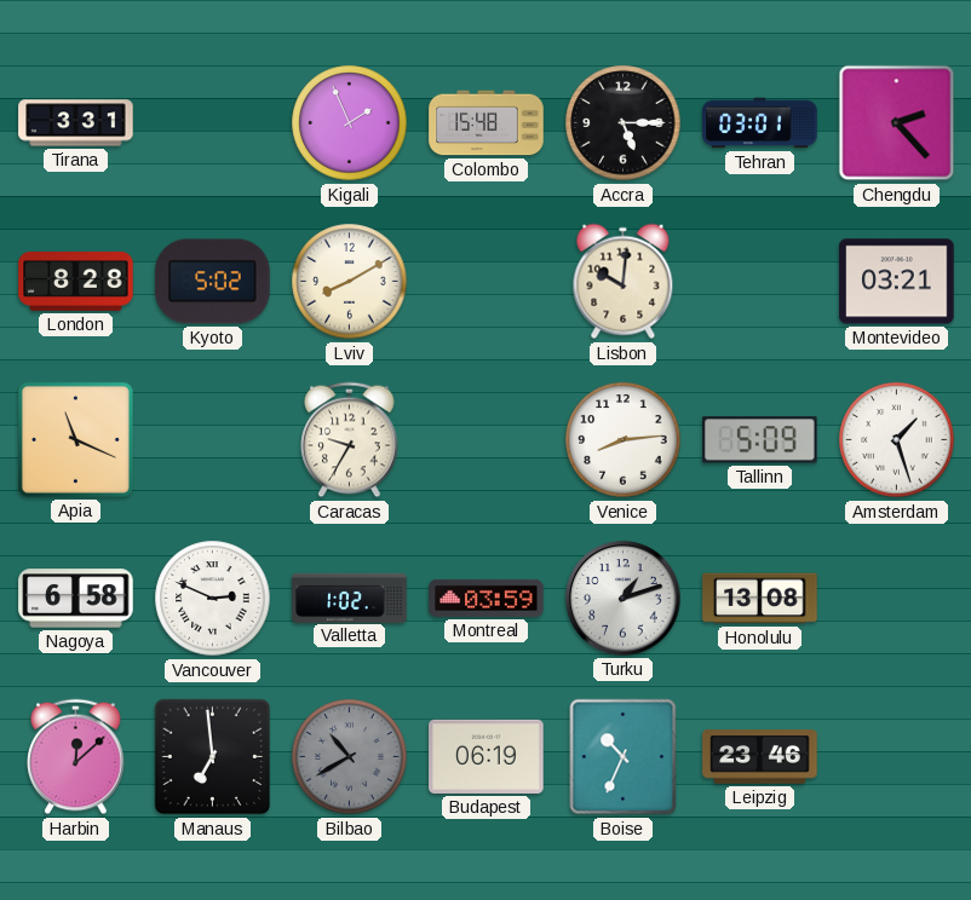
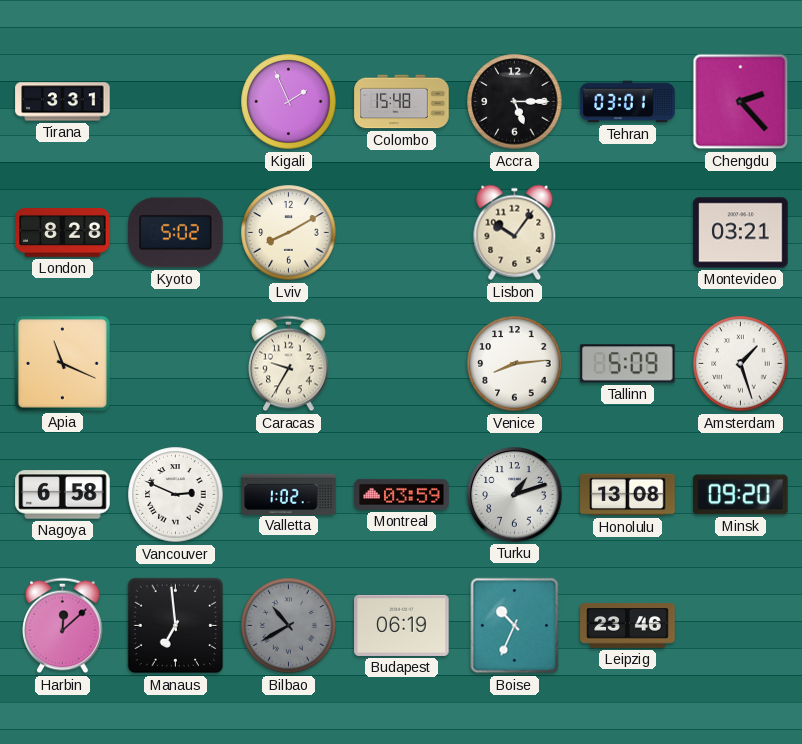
Lisbon: 10:01 -> 10:06
Minsk: none -> 09:20
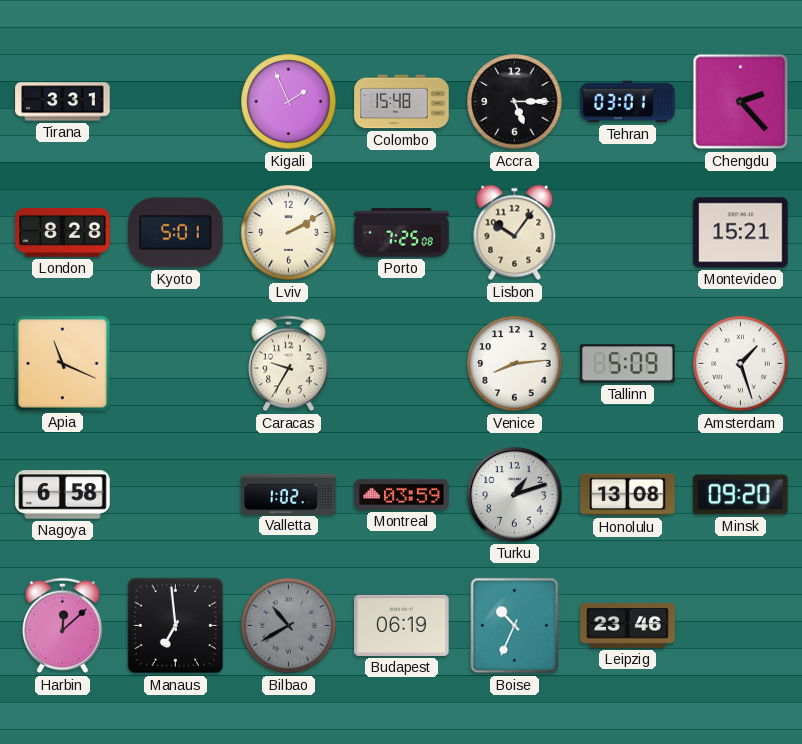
Kyoto: 5:02 -> 5:01
Lviv: 8:10 -> 2:10
Porto: none -> 7:25
Montevideo: 03:21 -> 15:21
Vancouver: 2:49 -> none
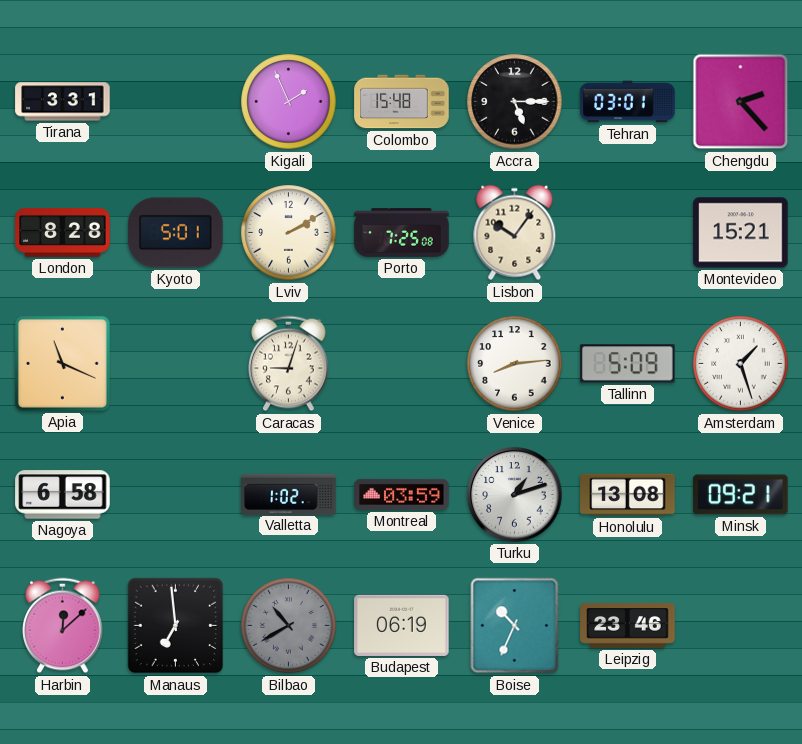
Caracas: 9:35 -> 9:03
Minsk: 09:20 -> 09:21
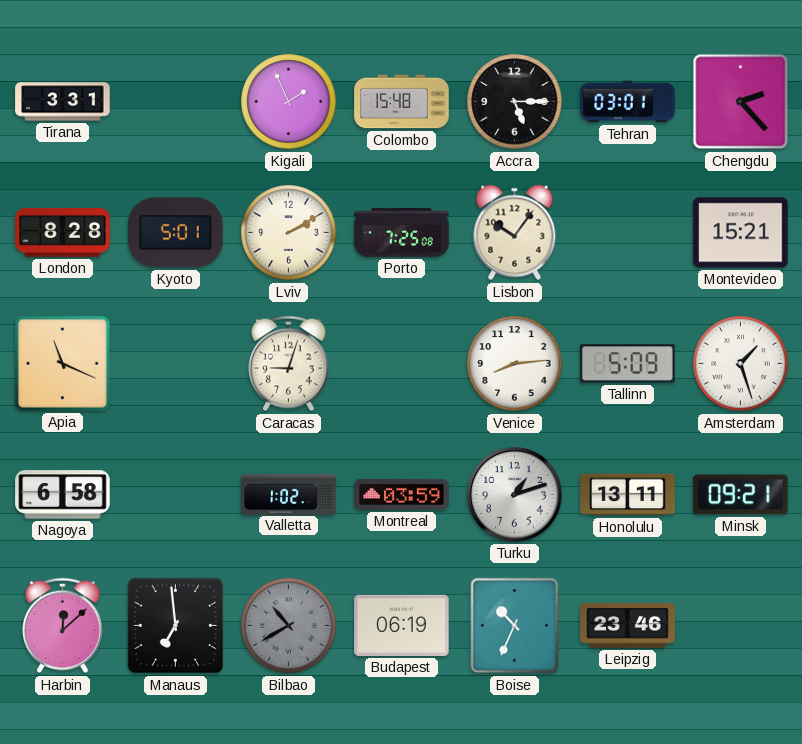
Honolulu: 13:08 -> 13:11
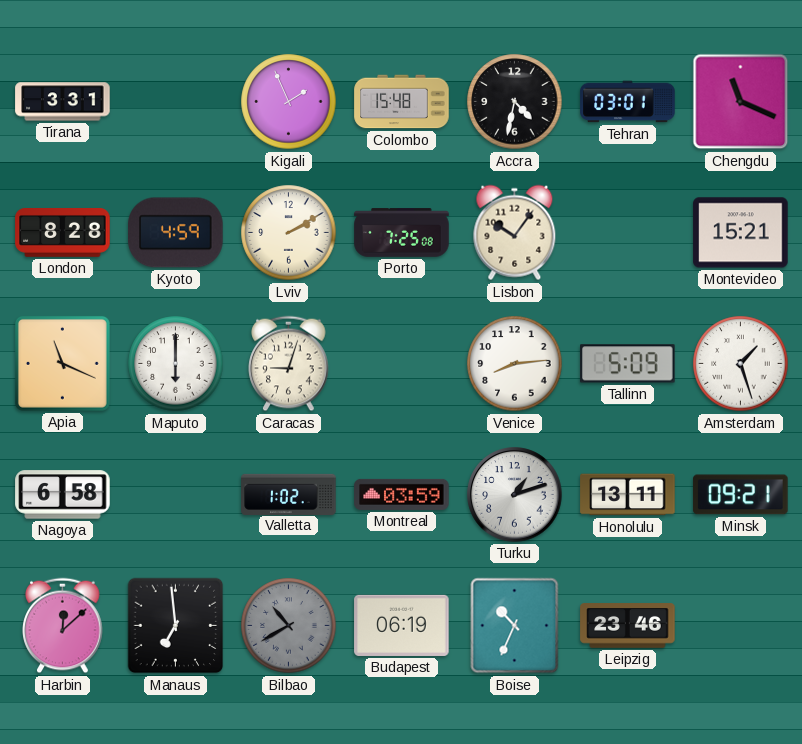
Accra: 5:15 -> 4:32
Chengdu: 2:23 -> 11:19
Kyoto: 5:01 -> 4:59
Maputo: none -> 6:00
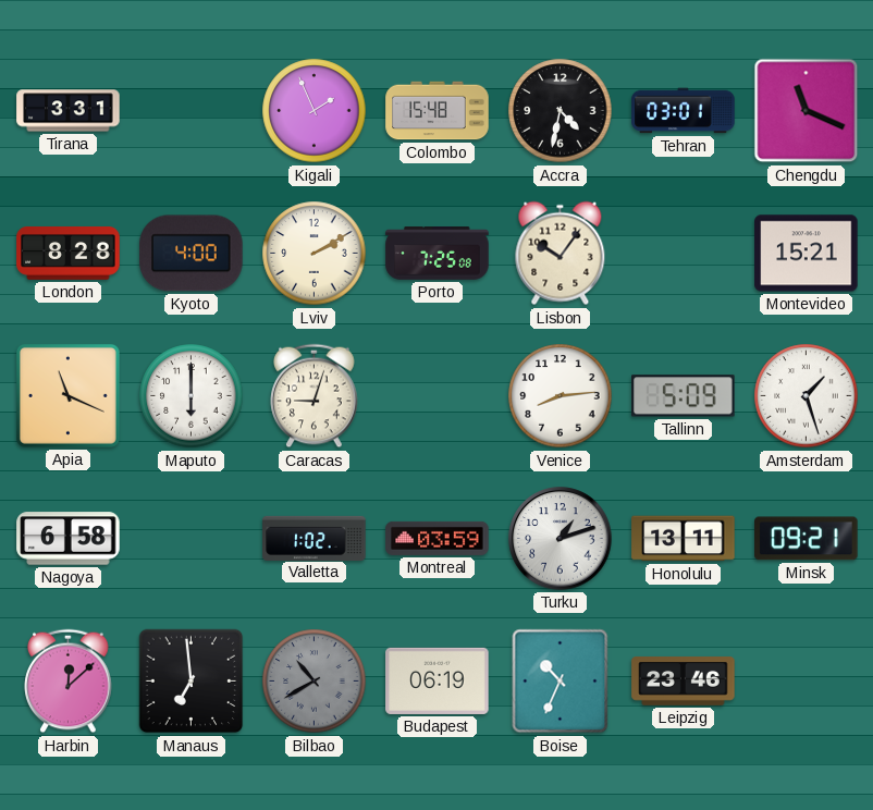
Kyoto: 4:59 -> 4:00
